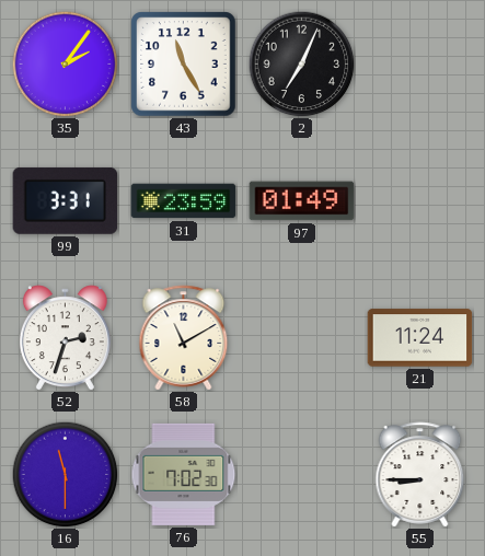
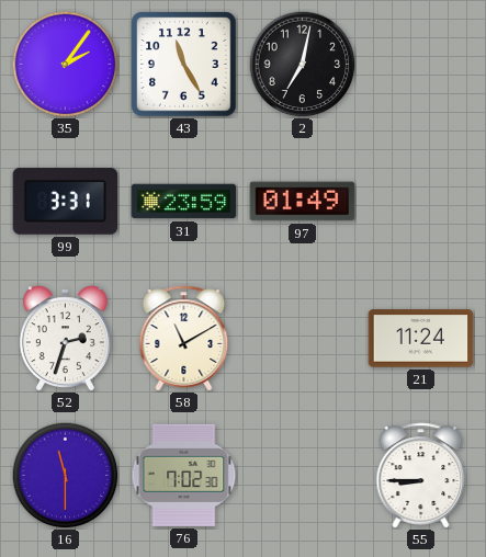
2: 7:04 -> 7:02
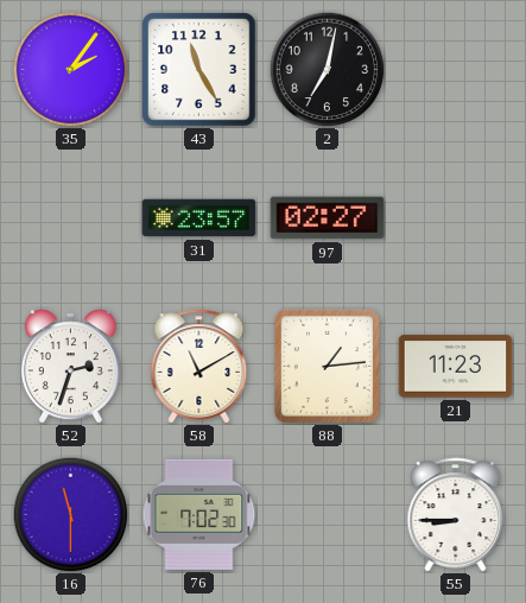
99: 3:31 -> none
31: 23:59 -> 23:57
97: 01:49 -> 02:27
88: none -> 1:14
21: 11:24 -> 11:23
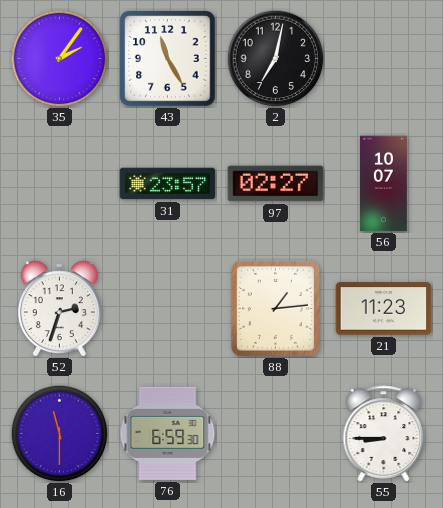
56: none -> 10:07
58: 11:10 -> none
76: 7:02 -> 6:59
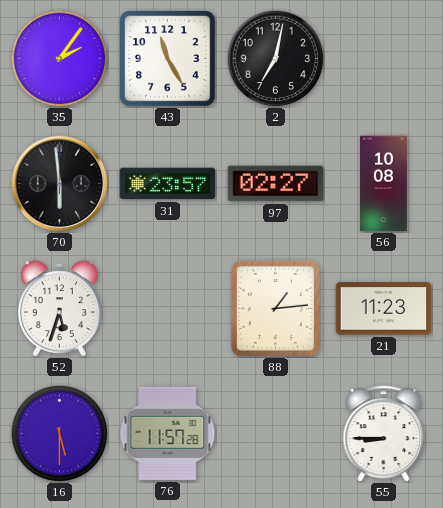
70: none -> 5:59
56: 10:07 -> 10:08
52: 2:33 -> 5:33
16: 11:30 -> 5:30
76: 6:59 -> 11:57
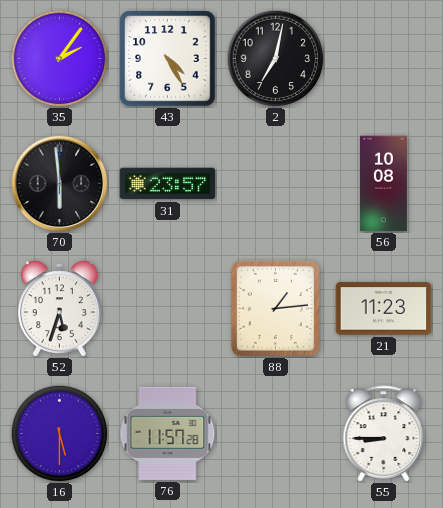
43: 11:25 -> 4:25
97: 02:27 -> none
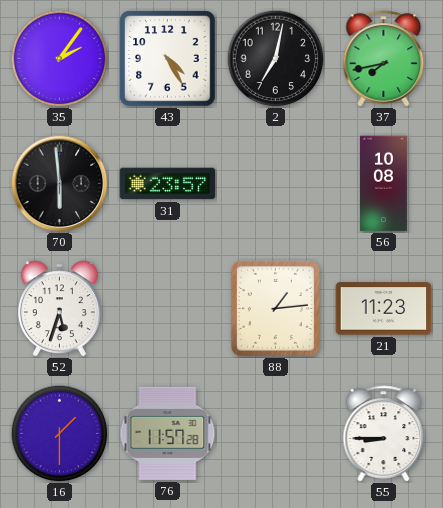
37: none -> 7:43
16: 5:30 -> 1:30
